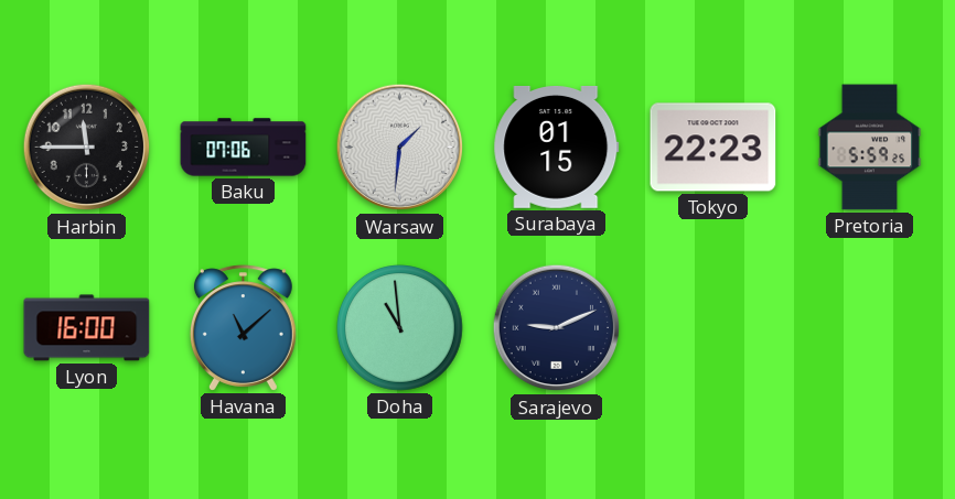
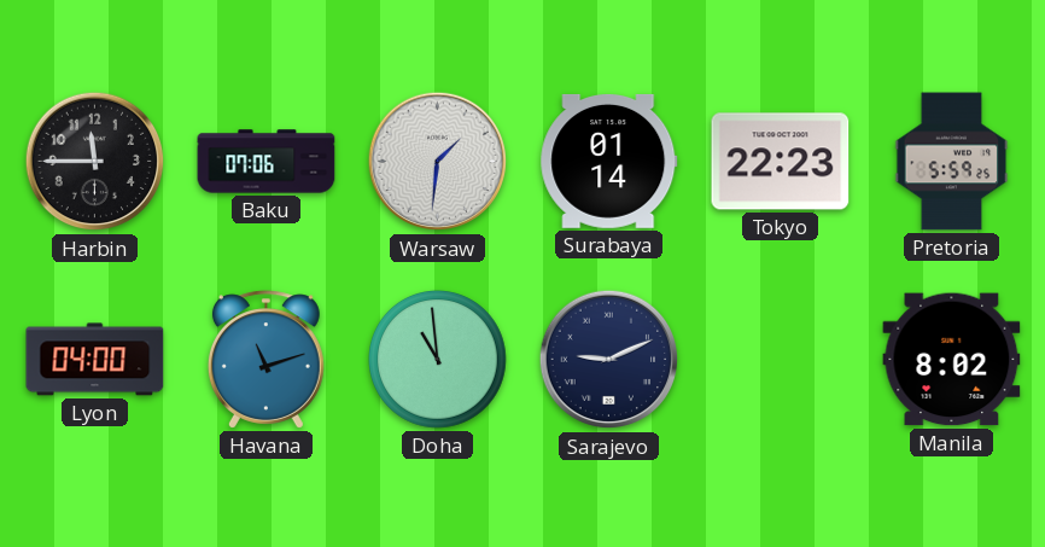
Surabaya: 01:15 -> 01:14
Lyon: 16:00 -> 04:00
Havana: 11:08 -> 11:12
Manila: none -> 8:02
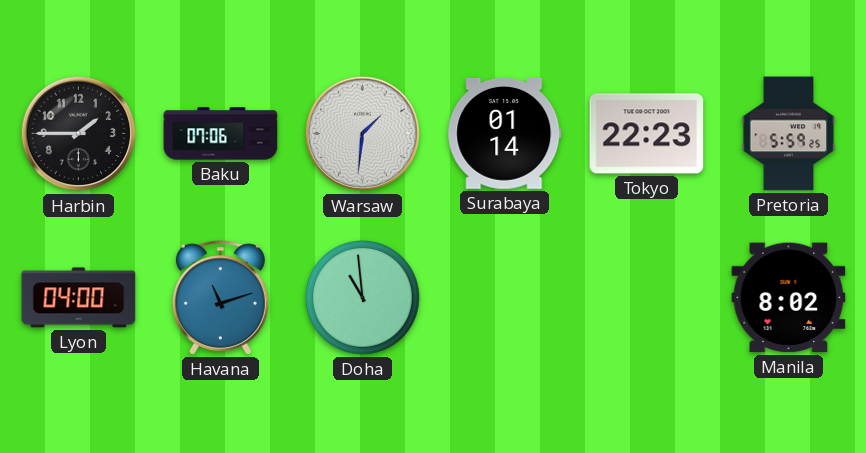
Harbin: 11:45 -> 1:45
Sarajevo: 9:11 -> none
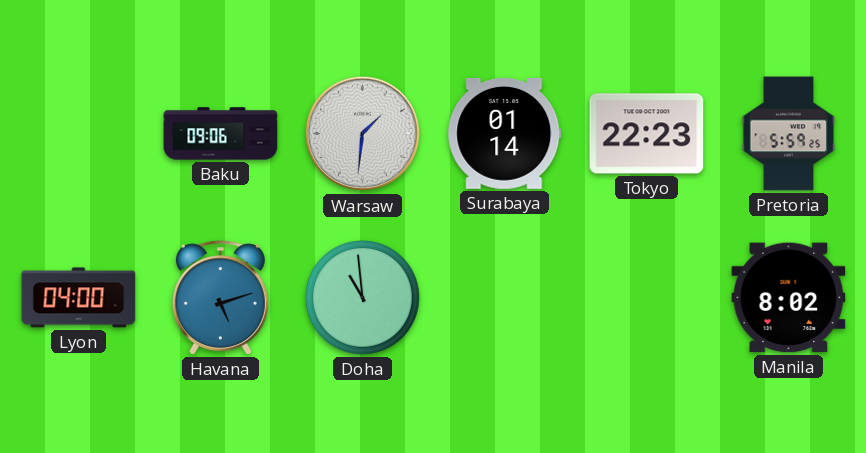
Harbin: 1:45 -> none
Baku: 07:06 -> 09:06
Havana: 11:12 -> 5:12
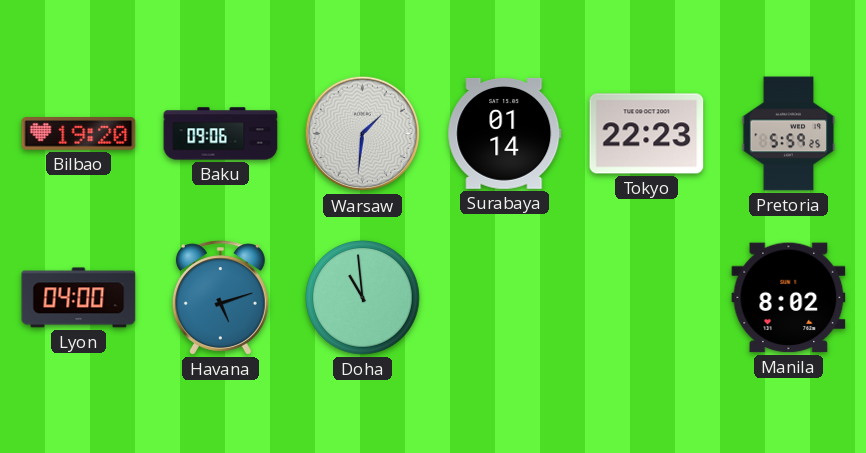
Bilbao: none -> 19:20
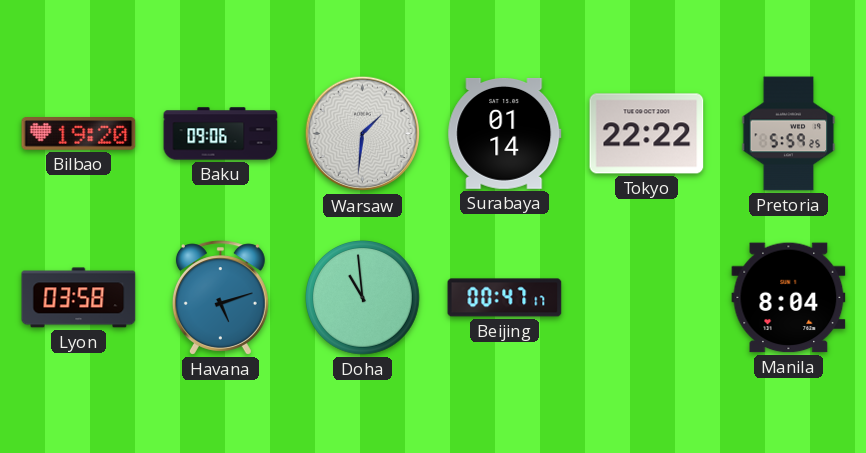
Tokyo: 22:23 -> 22:22
Lyon: 04:00 -> 03:58
Beijing: none -> 00:47
Manila: 8:02 -> 8:04
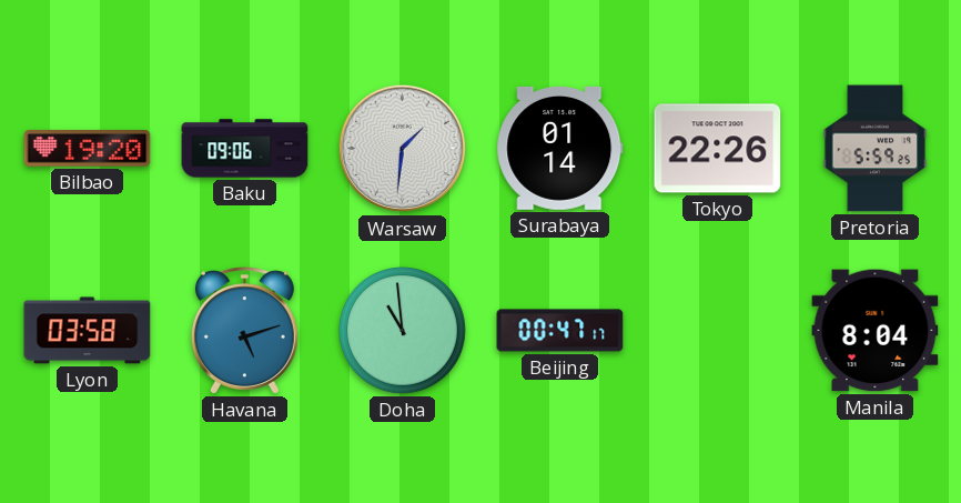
Tokyo: 22:22 -> 22:26
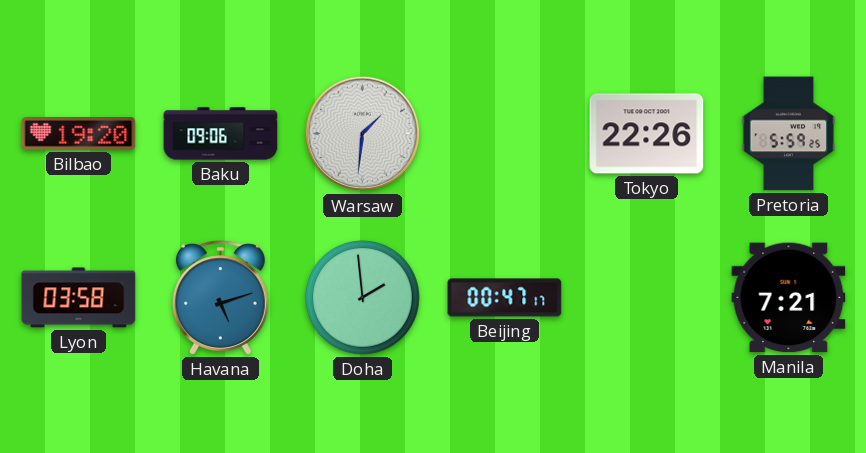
Surabaya: 01:14 -> none
Doha: 10:59 -> 1:59
Manila: 8:04 -> 7:21
